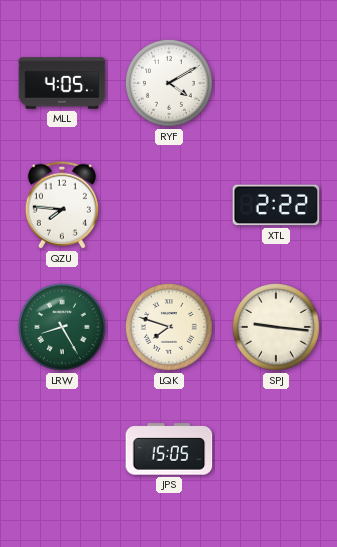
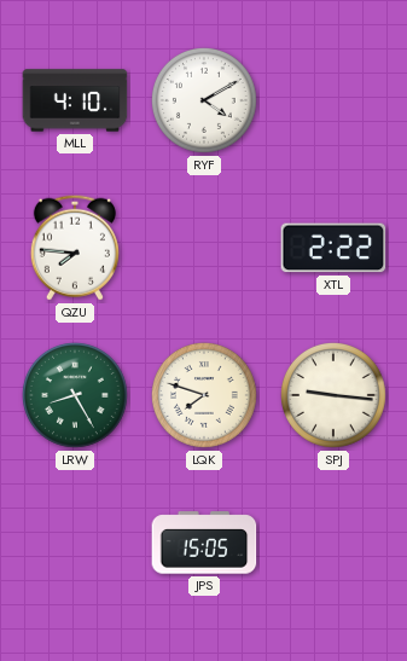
MLL: 4:05 -> 4:10
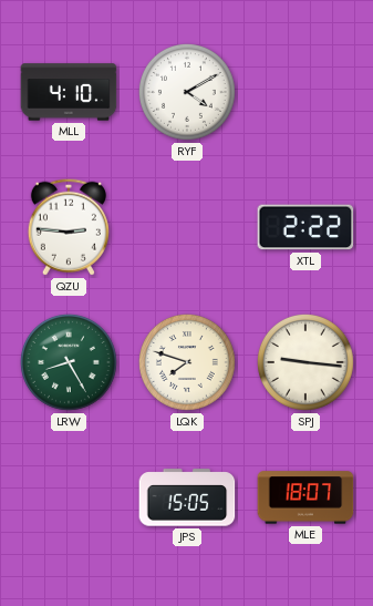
QZU: 7:46 -> 2:46
MLE: none -> 18:07
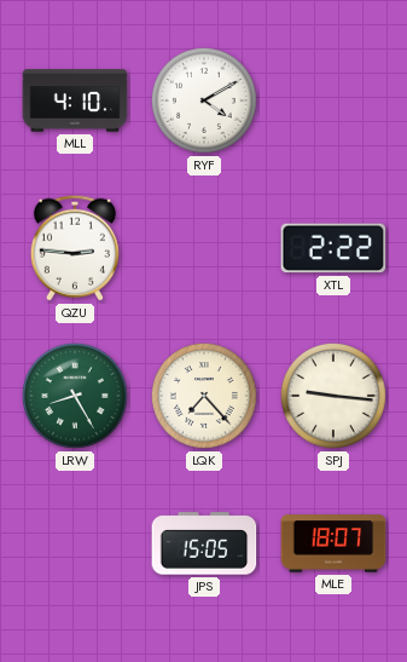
LQK: 7:48 -> 7:23
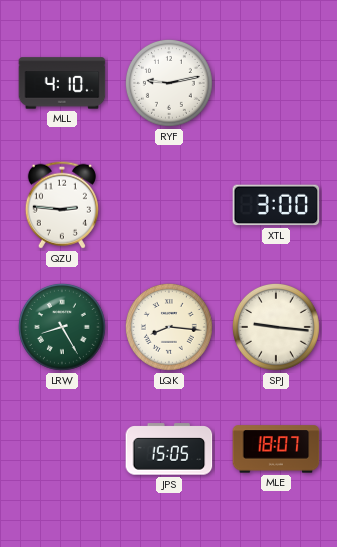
RYF: 4:10 -> 9:13
XTL: 2:22 -> 3:00
LQK: 7:23 -> 8:16
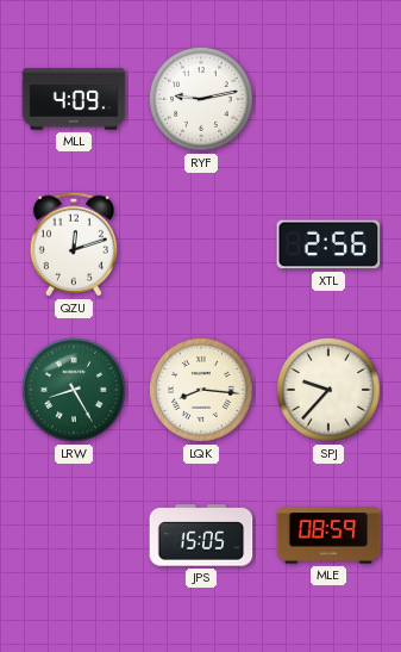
MLL: 4:10 -> 4:09
QZU: 2:46 -> 12:12
XTL: 3:00 -> 2:56
SPJ: 9:16 -> 9:37
MLE: 18:07 -> 08:59
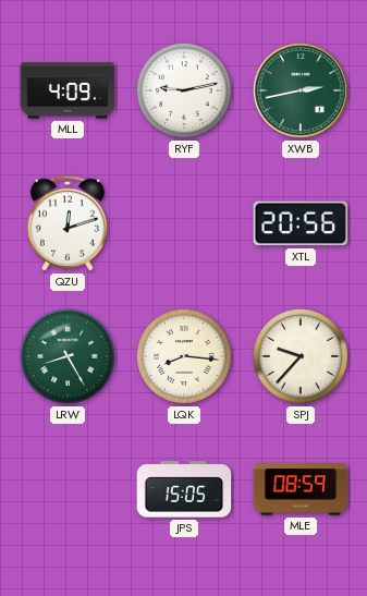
XWB: none -> 2:43
XTL: 2:56 -> 20:56
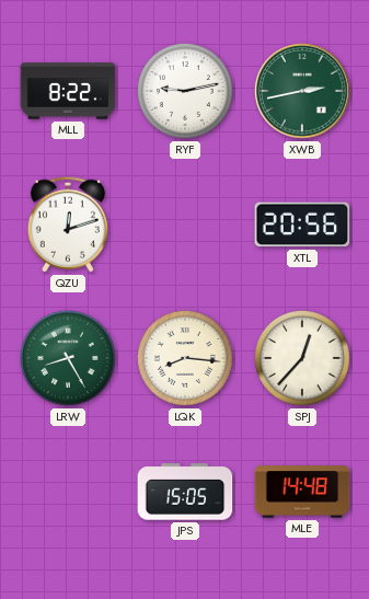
MLL: 4:09 -> 8:22
SPJ: 9:37 -> 12:37
MLE: 08:59 -> 14:48
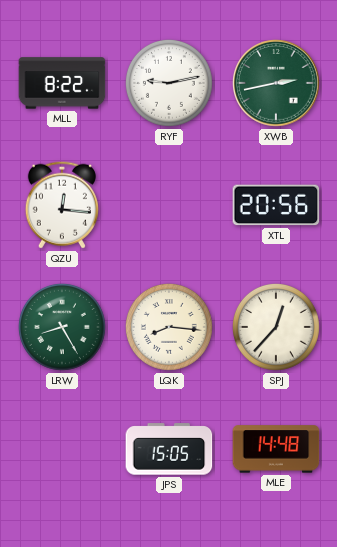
QZU: 12:12 -> 12:16
